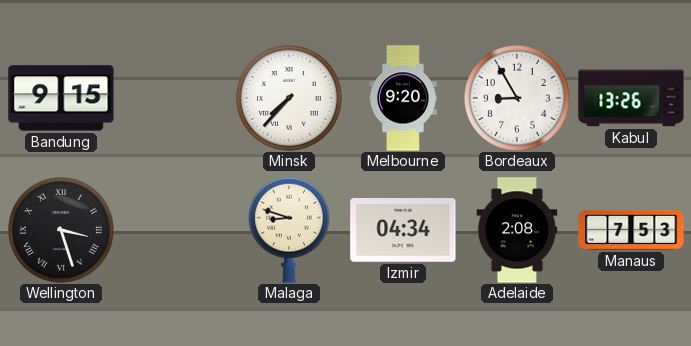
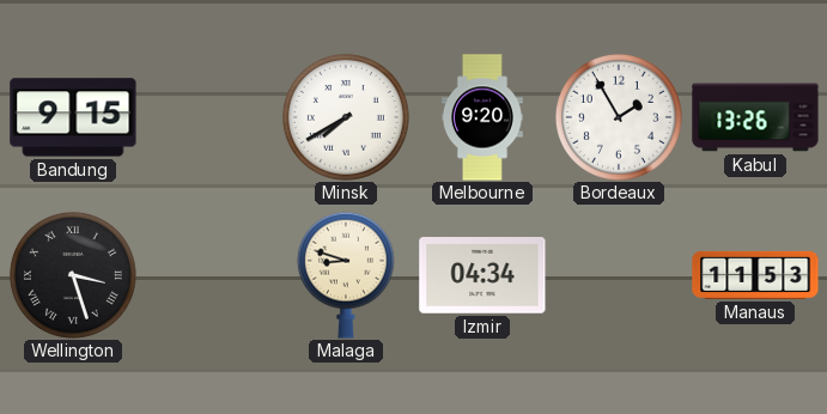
Minsk: 7:37 -> 7:40
Bordeaux: 8:55 -> 1:55
Adelaide: 2:08 -> none
Manaus: 7:53 -> 11:53
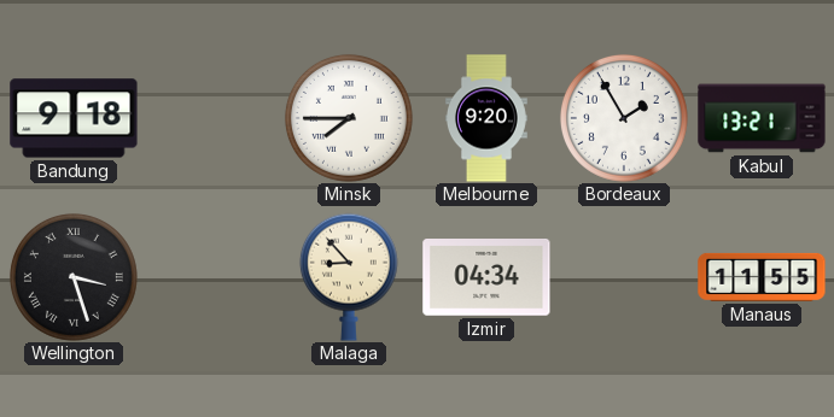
Bandung: 9:15 -> 9:18
Minsk: 7:40 -> 7:45
Kabul: 13:26 -> 13:21
Malaga: 8:48 -> 8:53
Manaus: 11:53 -> 11:55
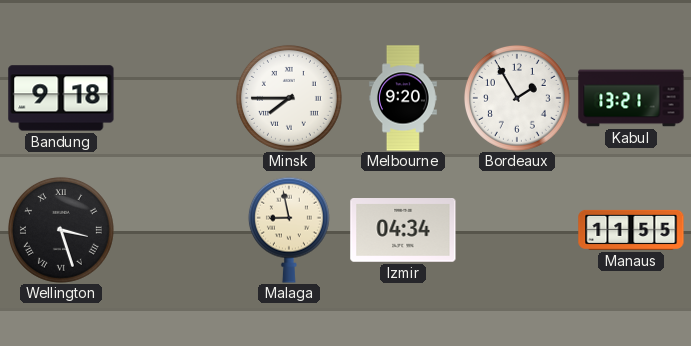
Malaga: 8:53 -> 8:58
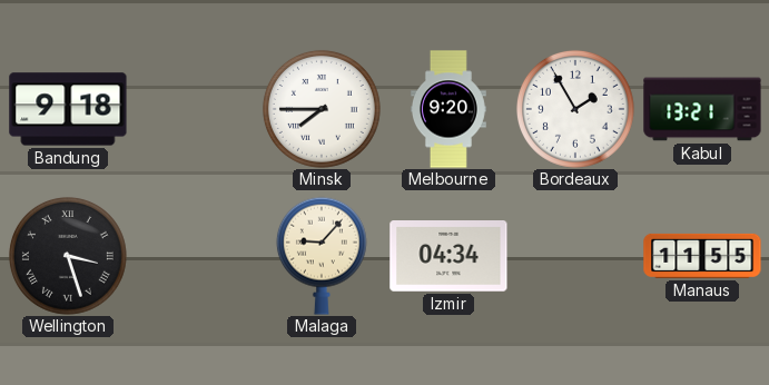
Malaga: 8:58 -> 9:07
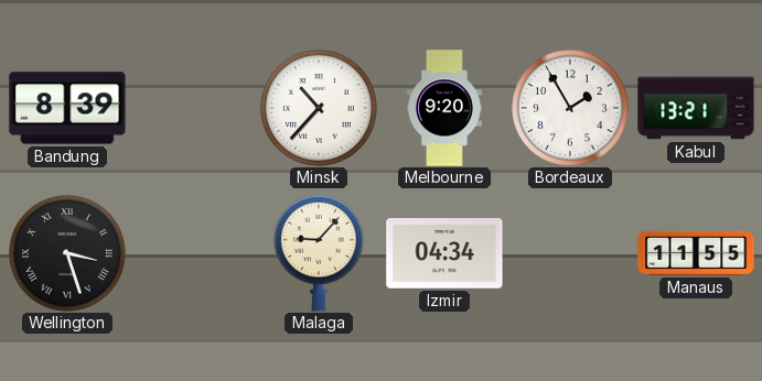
Bandung: 9:18 -> 8:39
Minsk: 7:45 -> 10:37
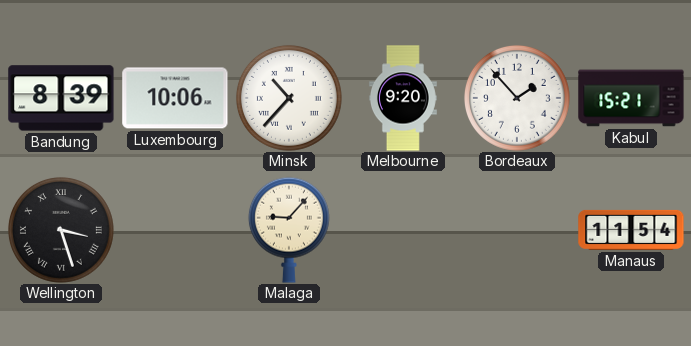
Luxembourg: none -> 10:06
Bordeaux: 1:55 -> 1:53
Kabul: 13:21 -> 15:21
Izmir: 04:34 -> none
Manaus: 11:55 -> 11:54
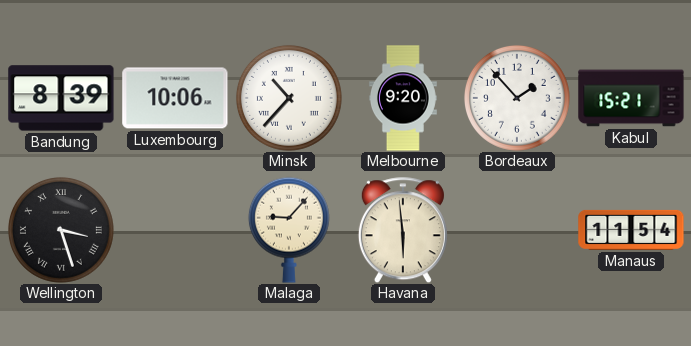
Havana: none -> 5:59
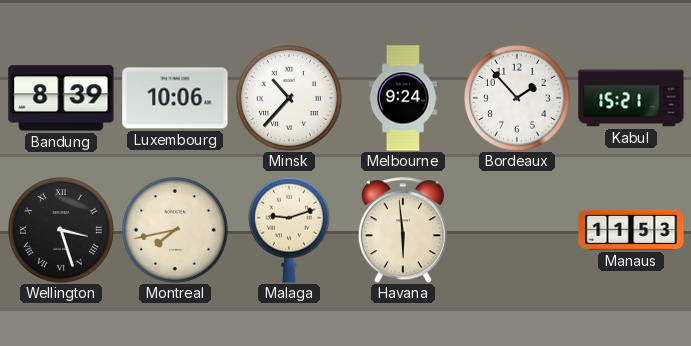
Melbourne: 9:20 -> 9:24
Montreal: none -> 7:43
Malaga: 9:07 -> 9:12
Manaus: 11:54 -> 11:53
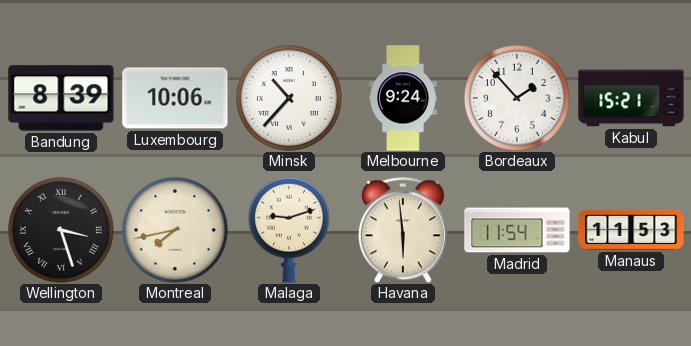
Madrid: none -> 11:54
